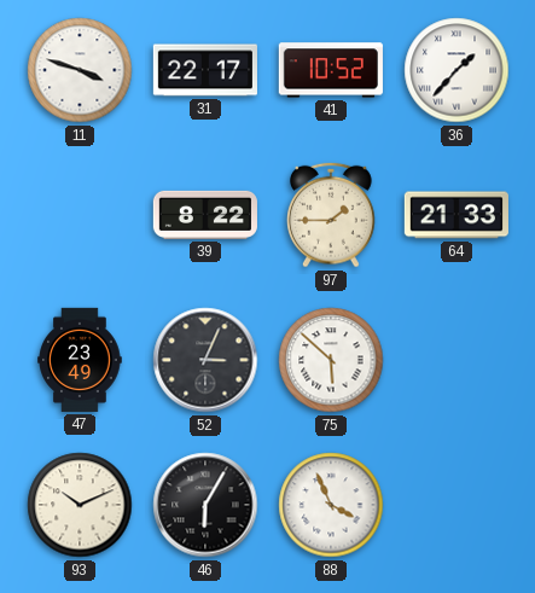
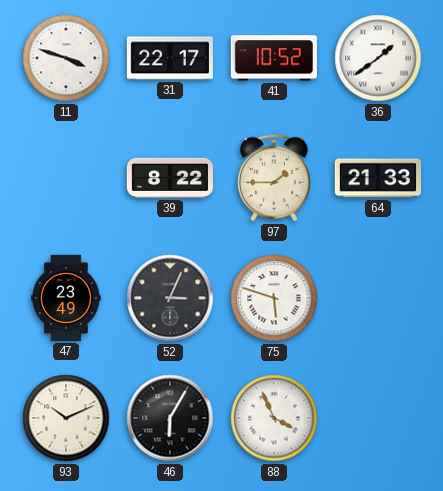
36: 1:37 -> 1:39
75: 5:52 -> 5:48
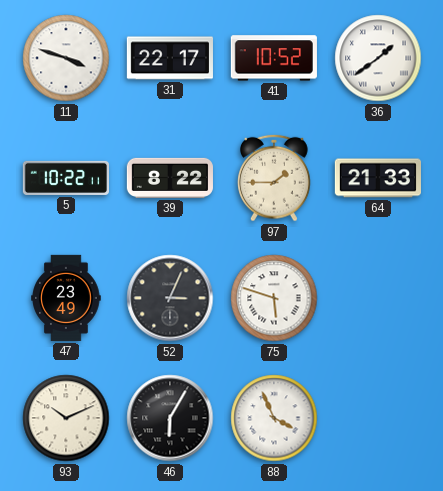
5: none -> 10:22
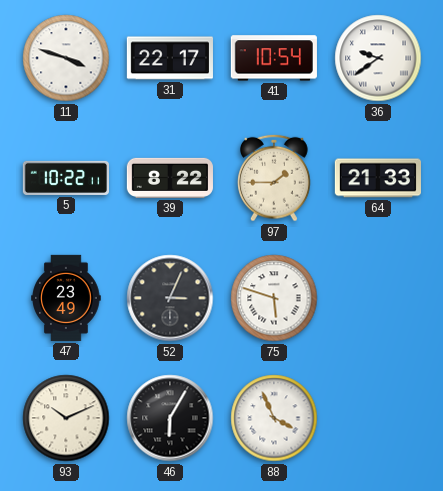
41: 10:52 -> 10:54
36: 1:39 -> 9:39
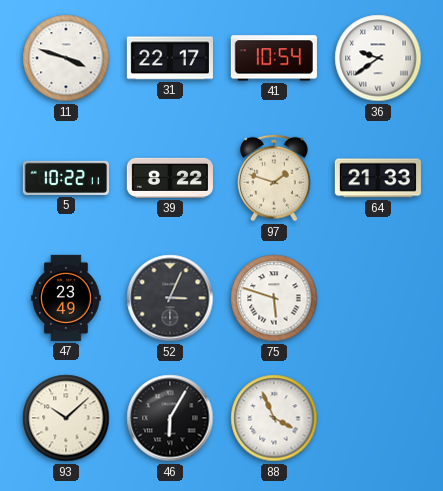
97: 1:45 -> 1:48
93: 10:11 -> 10:08
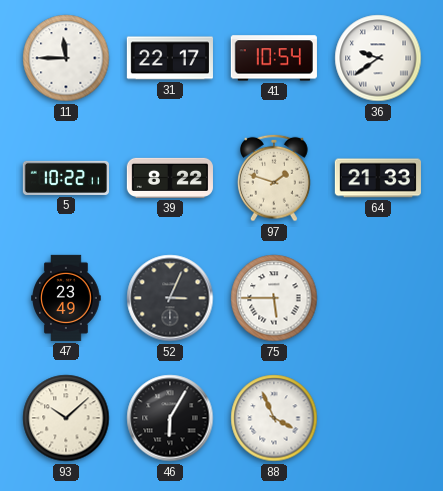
11: 3:48 -> 11:45
75: 5:48 -> 5:45
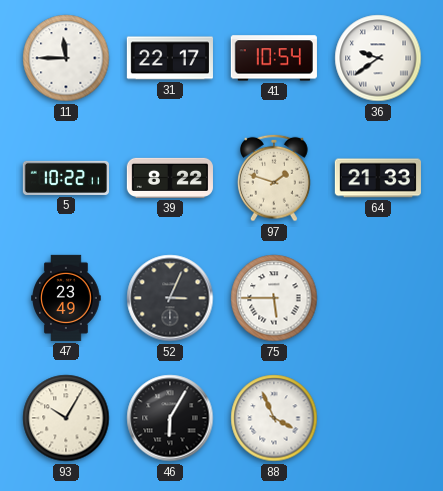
93: 10:08 -> 10:05
